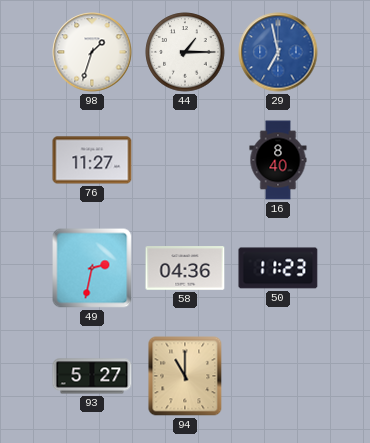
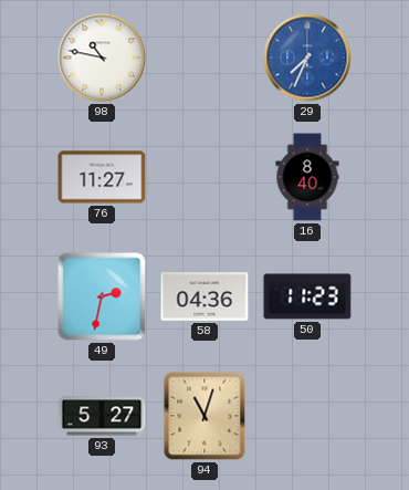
98: 1:33 -> 10:47
44: 1:15 -> none
29: 6:58 -> 7:34
94: 11:00 -> 11:03
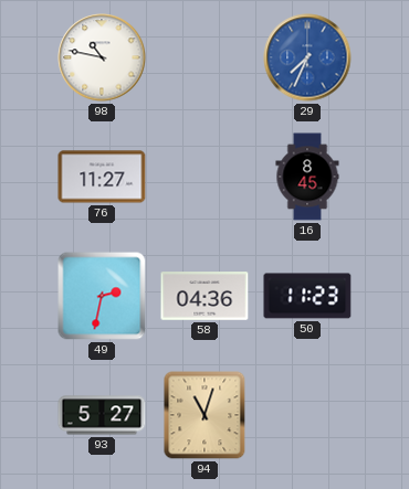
16: 8:40 -> 8:45
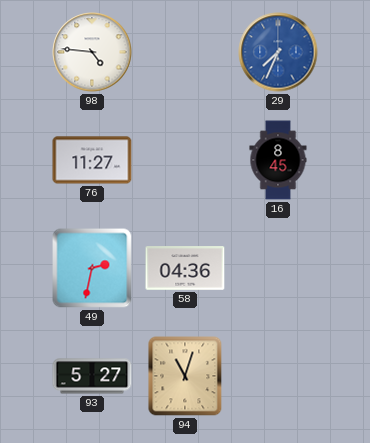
98: 10:47 -> 4:46
50: 11:23 -> none
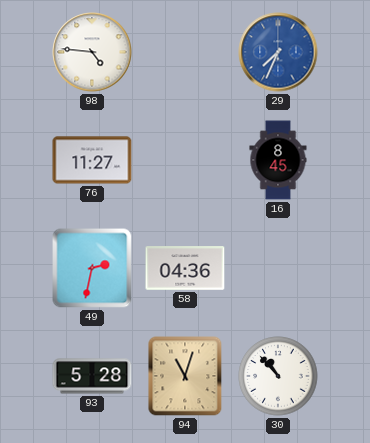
93: 5:27 -> 5:28
30: none -> 10:53
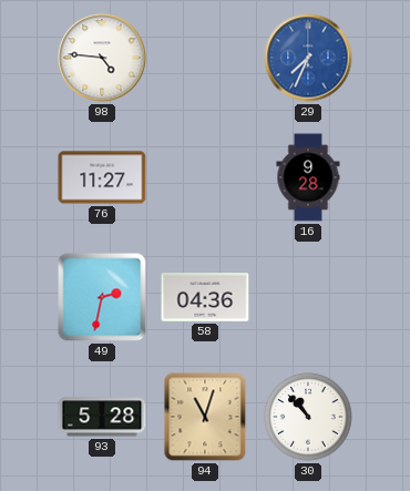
16: 8:45 -> 9:28
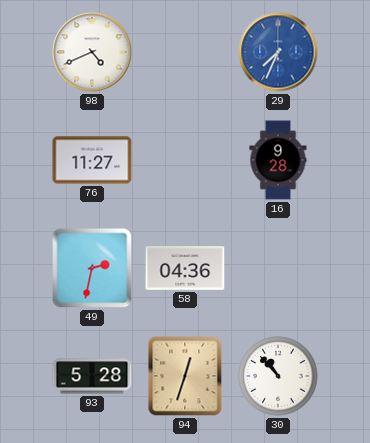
98: 4:46 -> 4:41
94: 11:03 -> 12:33
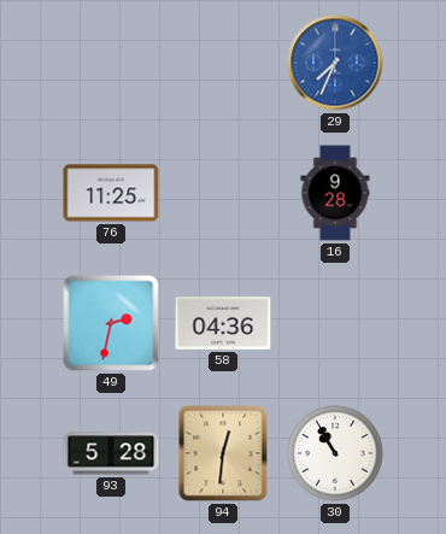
98: 4:41 -> none
76: 11:27 -> 11:25
94: 12:33 -> 12:31
30: 10:53 -> 10:55
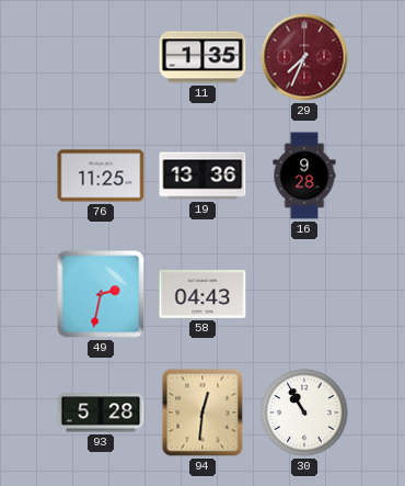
11: none -> 1:35
29 dial: blue -> burgundy
19: none -> 13:36
58: 04:36 -> 04:43
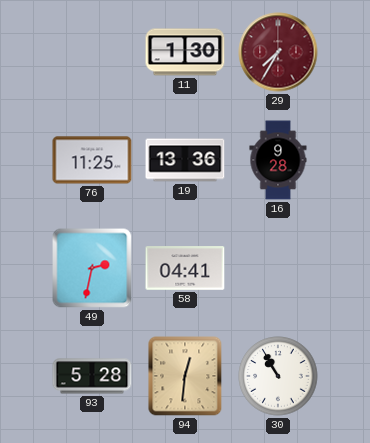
11: 1:35 -> 1:30
29: 7:34 -> 7:35
58: 04:43 -> 04:41
